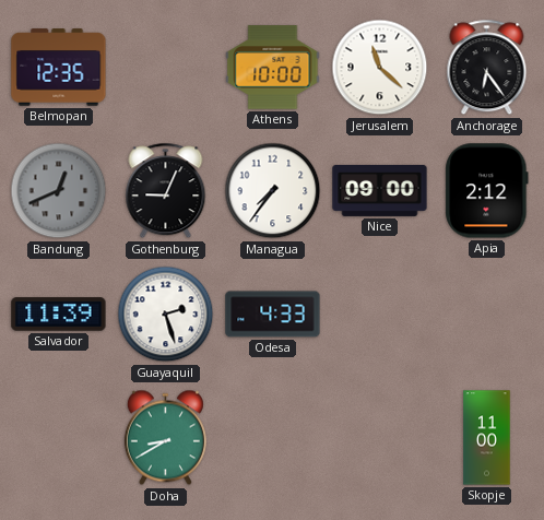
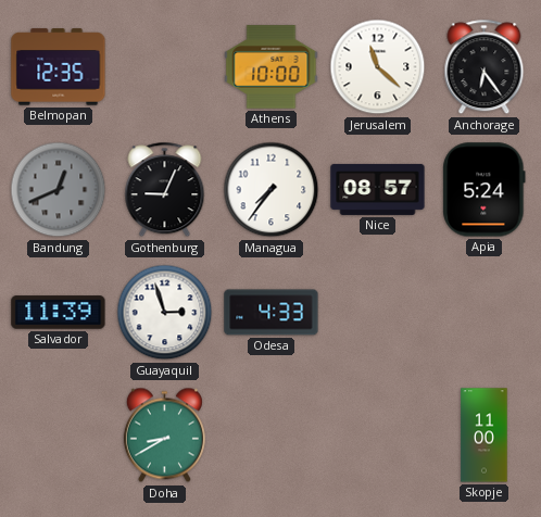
Nice: 09:00 -> 08:57
Apia: 2:12 -> 5:24
Guayaquil: 2:27 -> 2:57
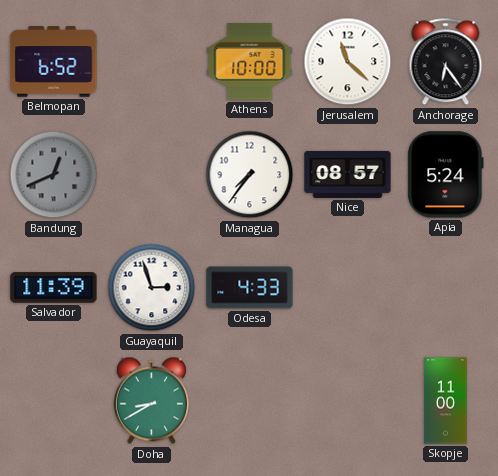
Belmopan: 12:35 -> 6:52
Gothenburg: 9:04 -> none
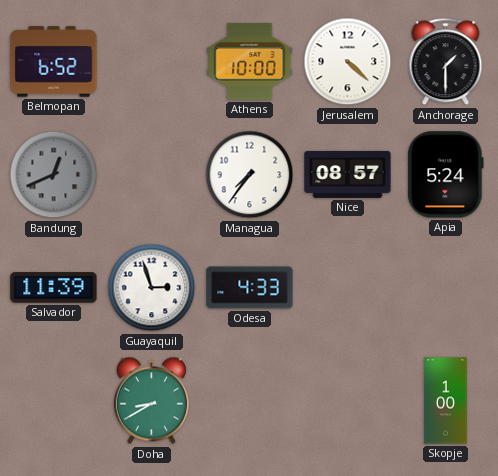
Jerusalem: 11:22 -> 4:22
Anchorage: 6:24 -> 1:30
Skopje: 11:00 -> 1:00
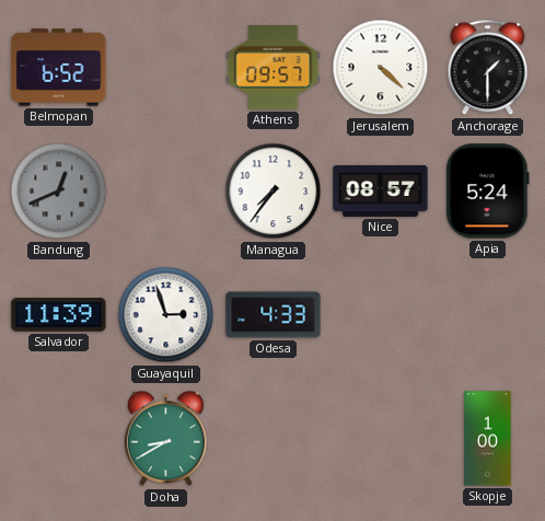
Athens: 10:00 -> 09:57
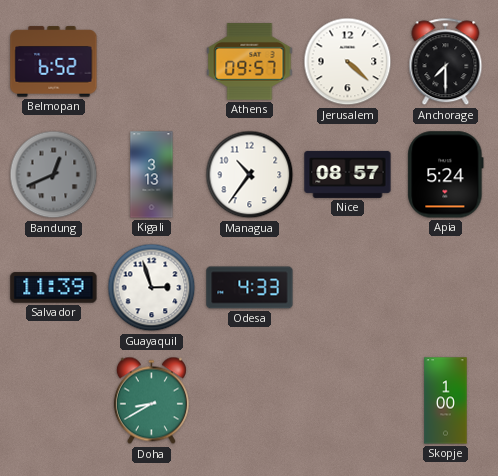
Anchorage: 1:30 -> 7:30
Kigali: none -> 3:13
Managua: 7:36 -> 10:36
